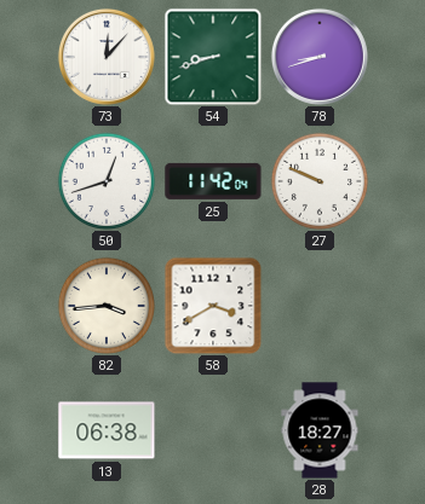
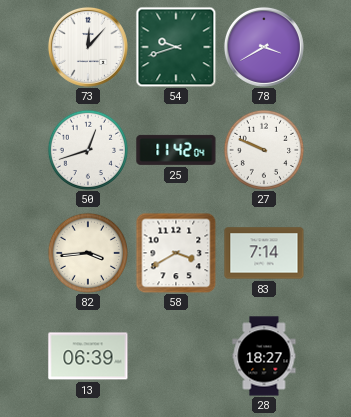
54: 8:42 -> 9:42
78: 8:42 -> 3:40
83: none -> 7:14
13: 06:38 -> 06:39
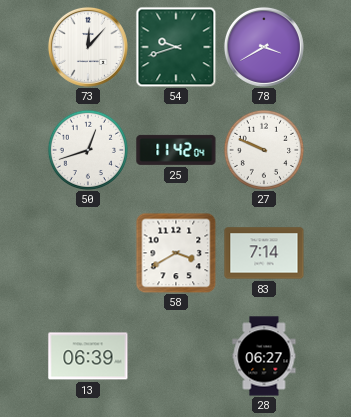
82: 3:44 -> none
28: 18:27 -> 06:27
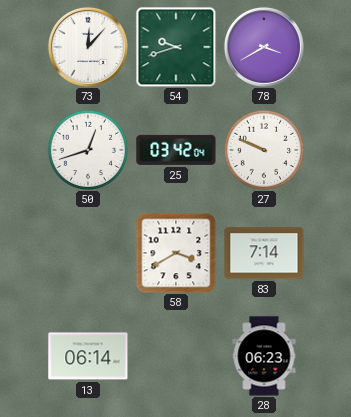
25: 11:42 -> 03:42
13: 06:39 -> 06:14
28: 06:27 -> 06:23
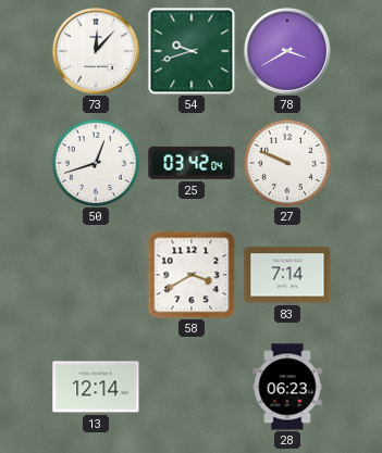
13: 06:14 -> 12:14
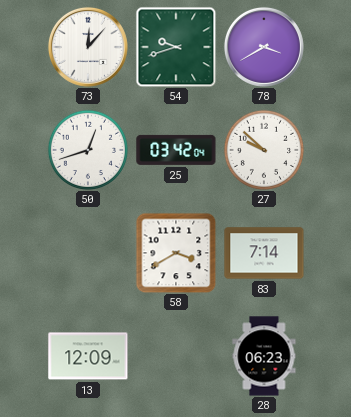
27: 9:49 -> 9:52
13: 12:14 -> 12:09
